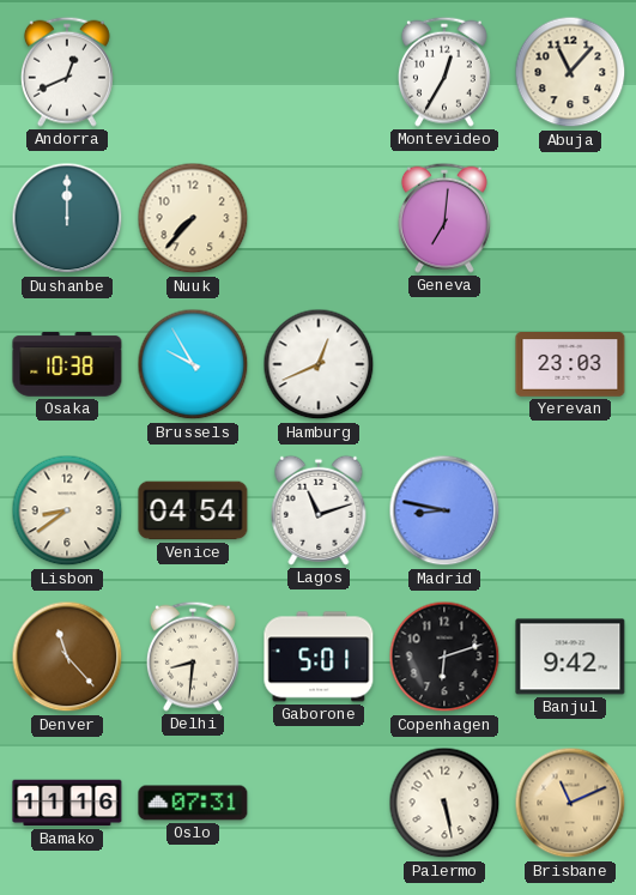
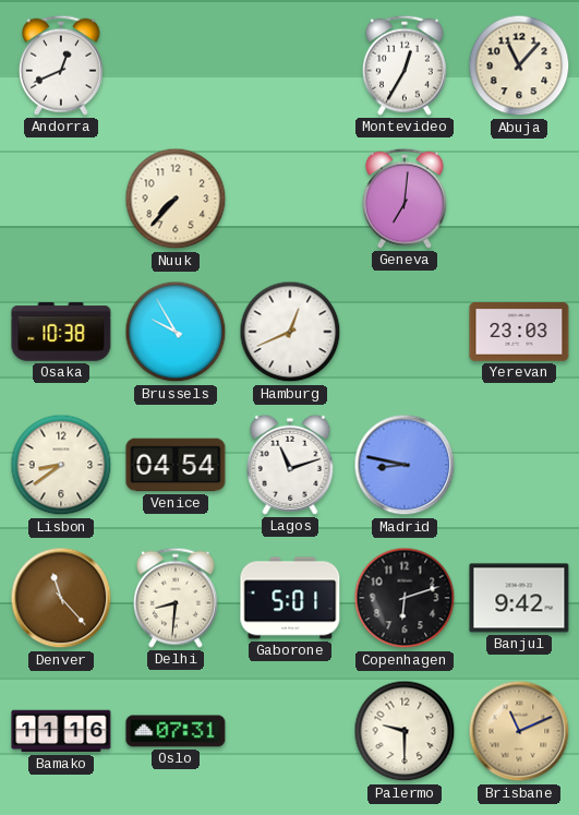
Dushanbe: 12:00 -> none
Palermo: 5:28 -> 9:30
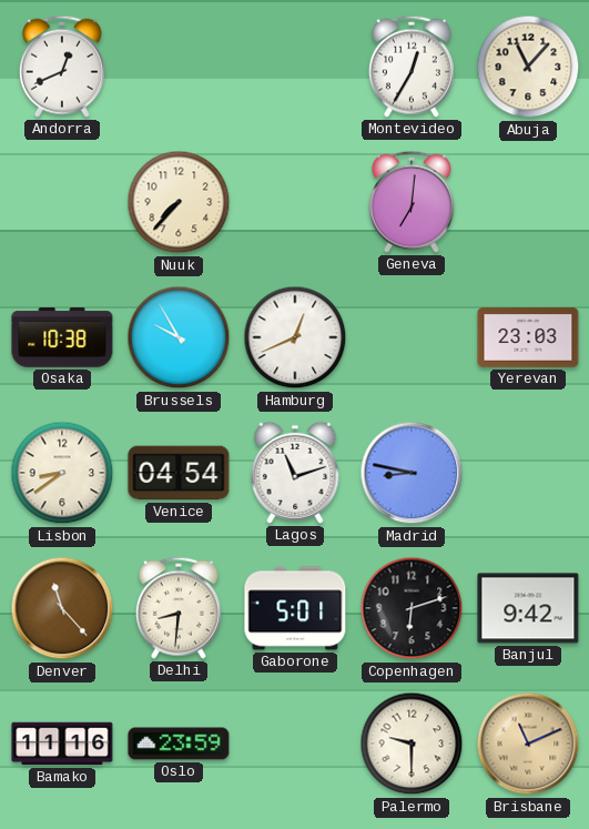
Oslo: 07:31 -> 23:59
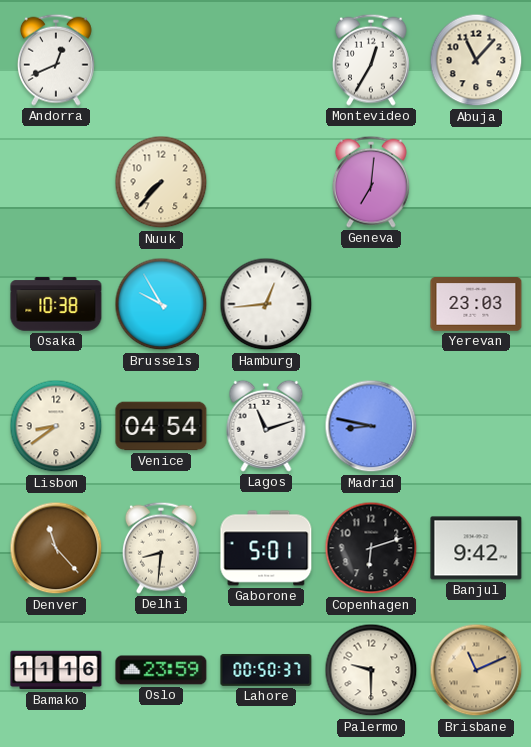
Hamburg: 12:41 -> 12:44
Lahore: none -> 00:50
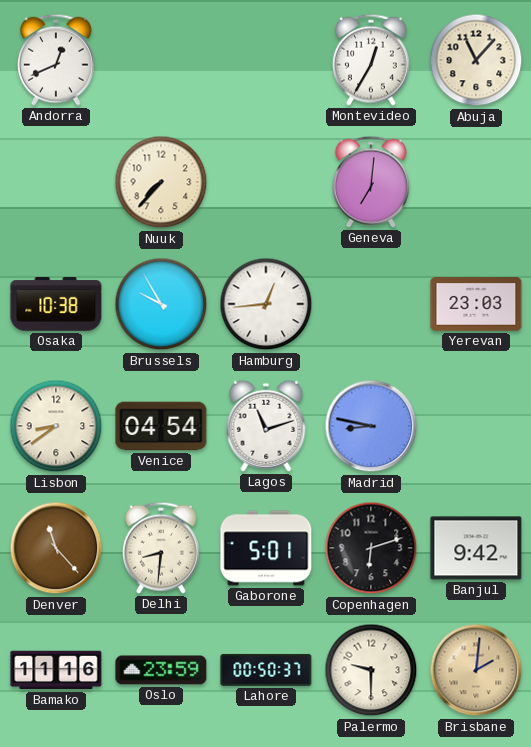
Brisbane: 11:11 -> 2:01
